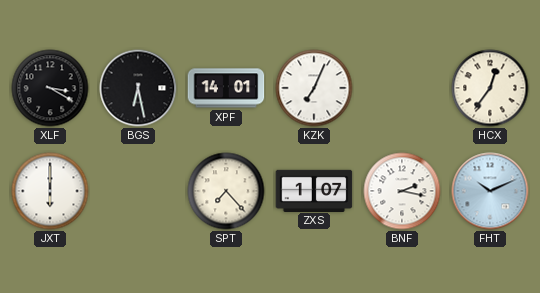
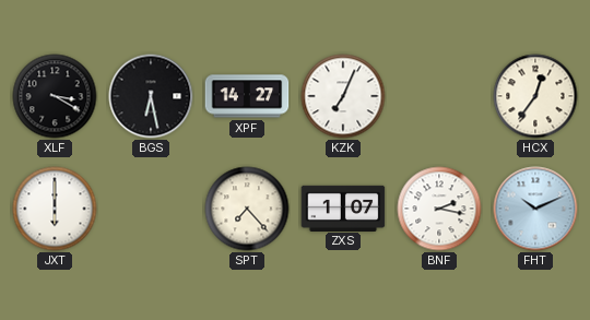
XPF: 14:01 -> 14:27
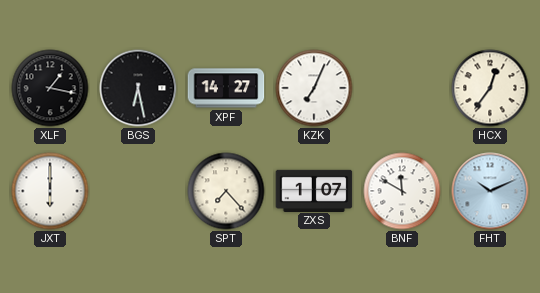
XLF: 3:20 -> 1:17
BNF: 2:17 -> 11:50
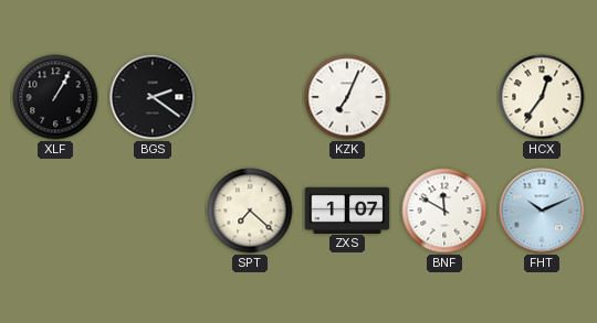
XLF: 1:17 -> 1:05
BGS: 6:28 -> 2:21
XPF: 14:27 -> none
JXT: 6:00 -> none
SPT: 7:23 -> 7:22
